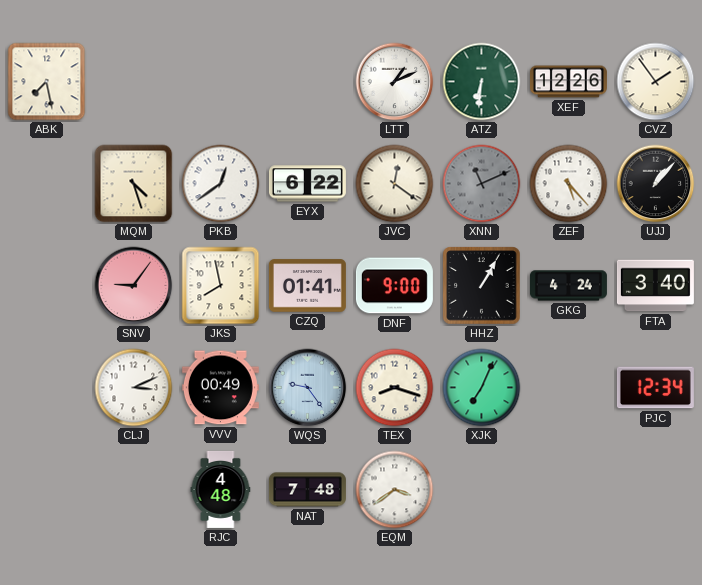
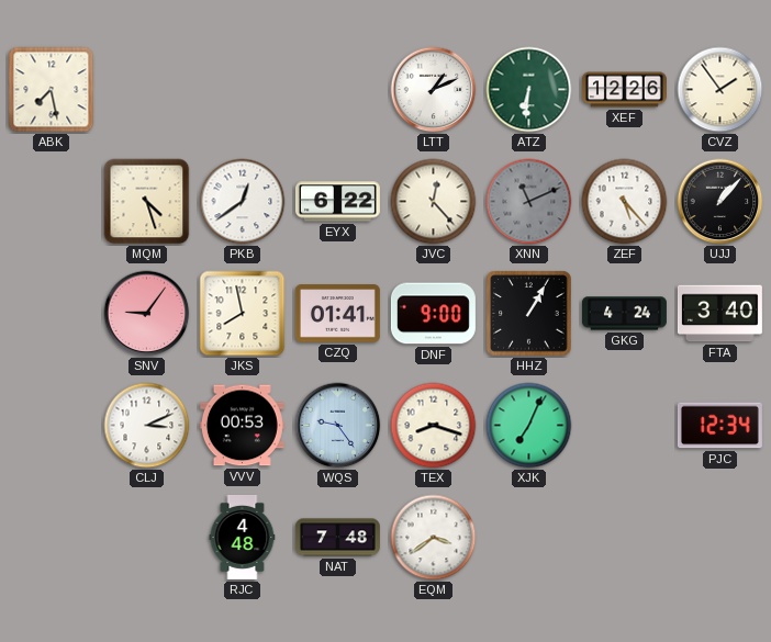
JVC: 12:21 -> 12:23
VVV: 00:49 -> 00:53
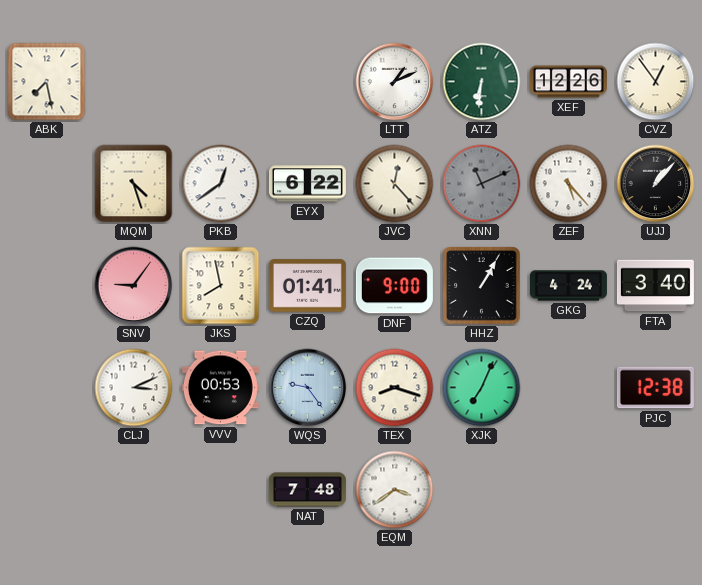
CVZ: 1:54 -> 12:54
PJC: 12:34 -> 12:38
RJC: 4:48 -> none
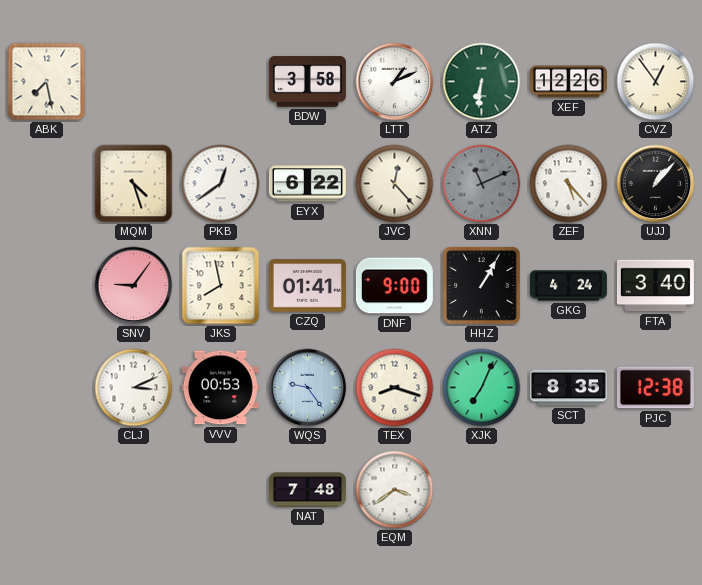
BDW: none -> 3:58
SCT: none -> 8:35
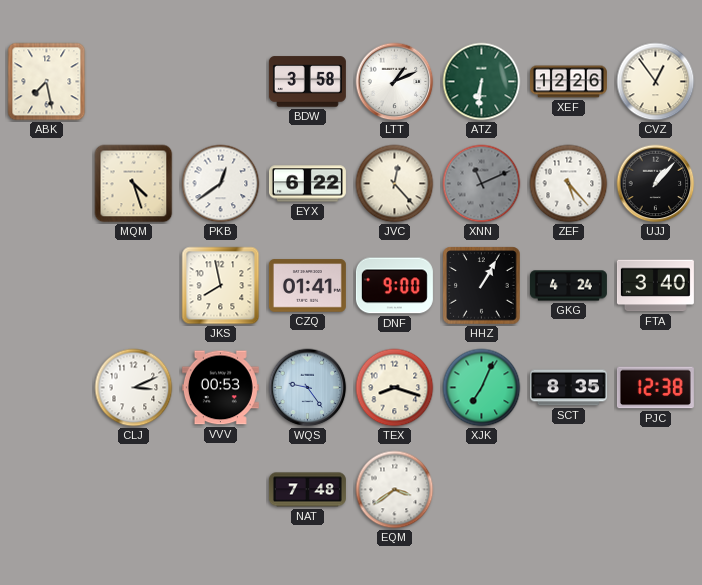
SNV: 9:06 -> none
